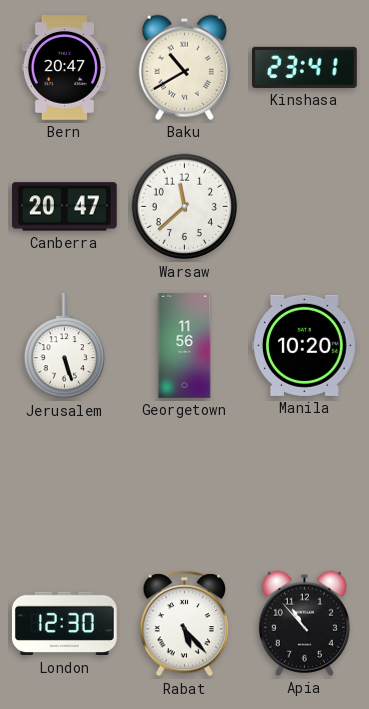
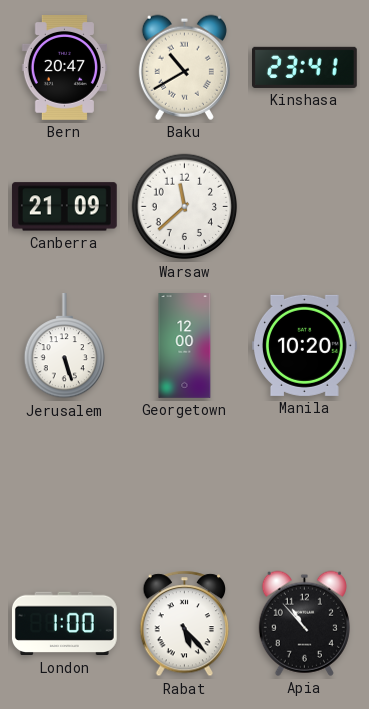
Canberra: 20:47 -> 21:09
Georgetown: 11:56 -> 12:00
London: 12:30 -> 1:00
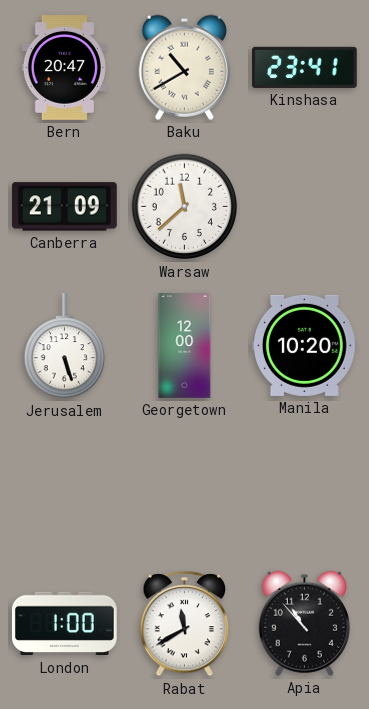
Rabat: 5:23 -> 11:40
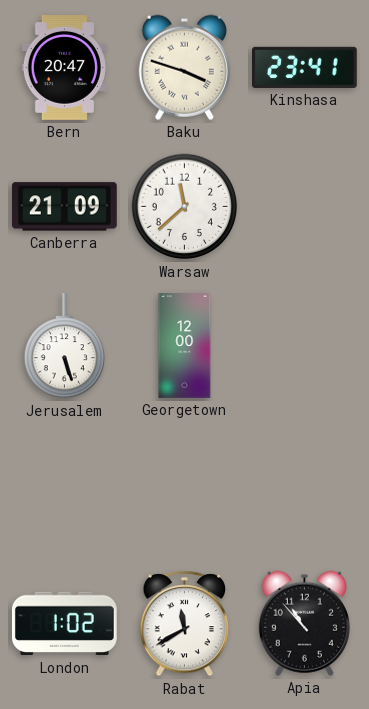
Baku: 10:40 -> 3:48
Manila: 10:20 -> none
London: 1:00 -> 1:02
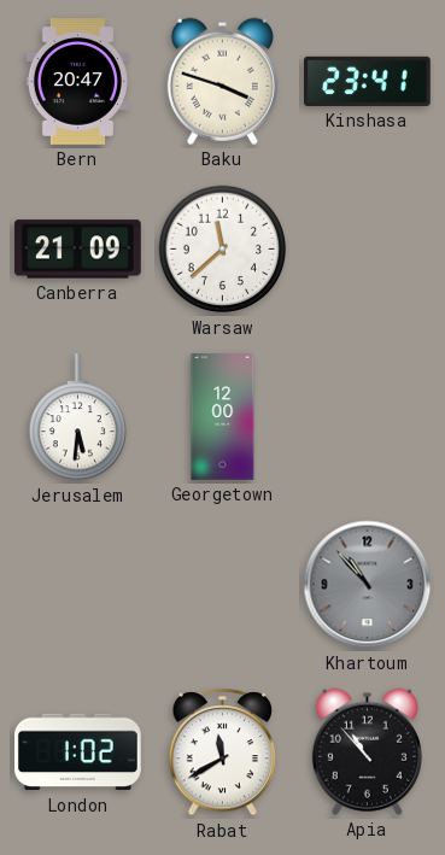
Jerusalem: 5:27 -> 5:31
Khartoum: none -> 10:53
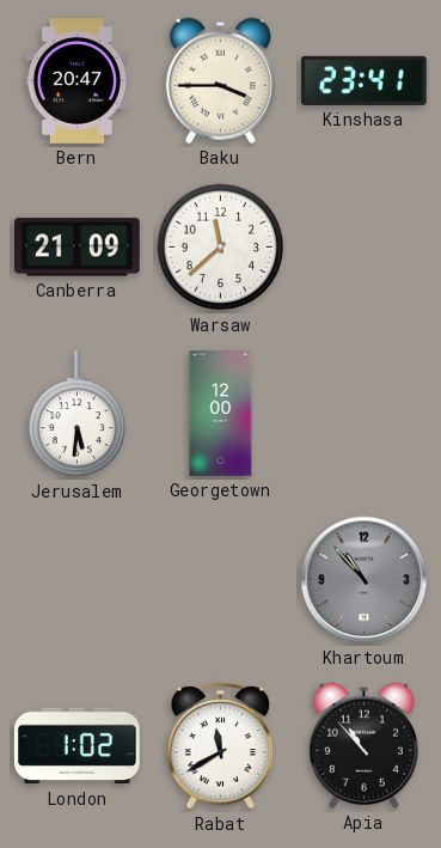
Baku: 3:48 -> 3:45
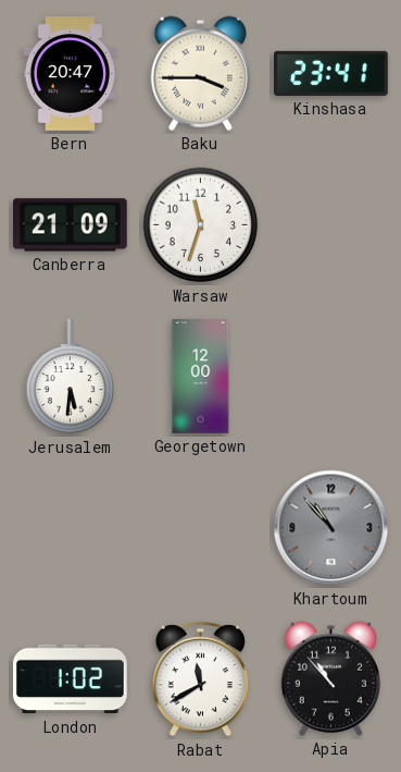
Warsaw: 11:38 -> 11:33
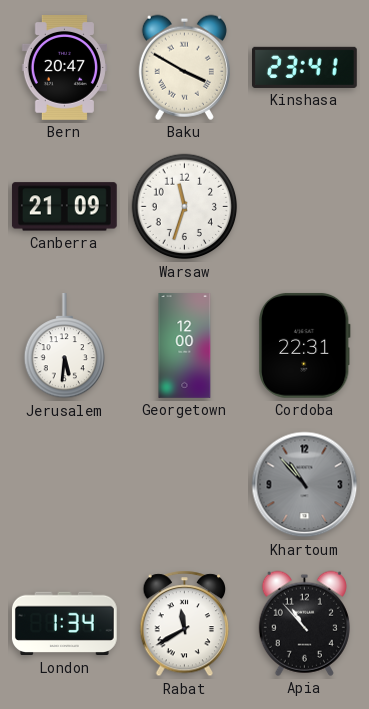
Baku: 3:45 -> 3:50
Cordoba: none -> 22:31
London: 1:02 -> 1:34
